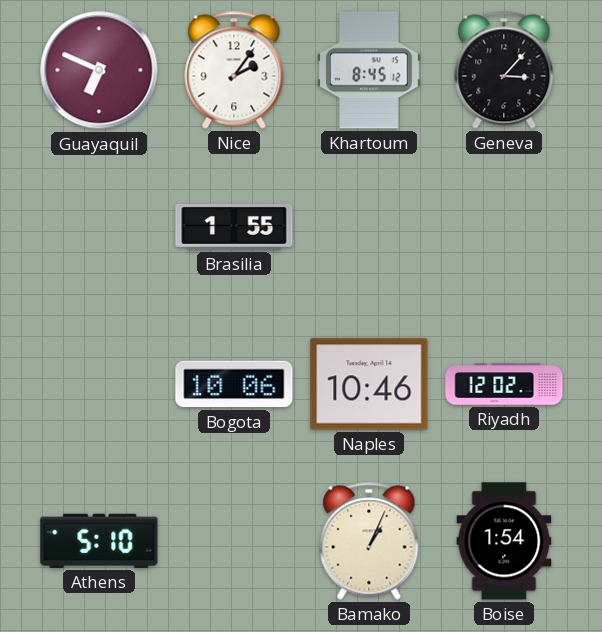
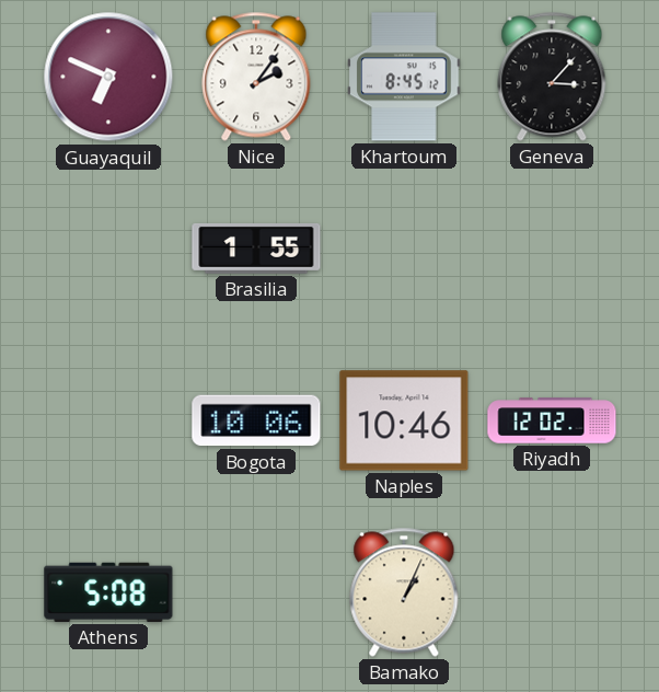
Athens: 5:10 -> 5:08
Boise: 1:54 -> none
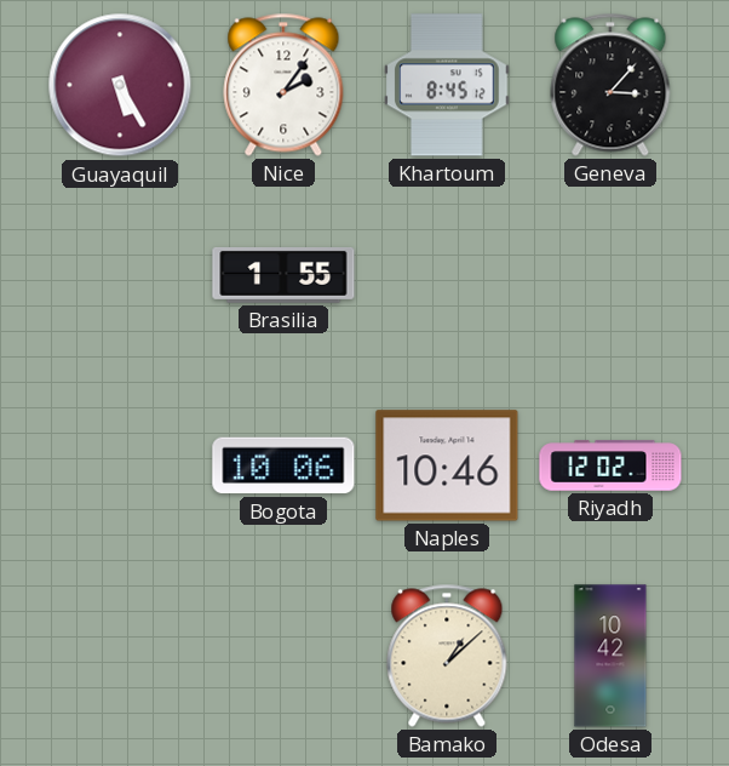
Guayaquil: 6:49 -> 5:25
Athens: 5:08 -> none
Bamako: 1:04 -> 1:08
Odesa: none -> 10:42
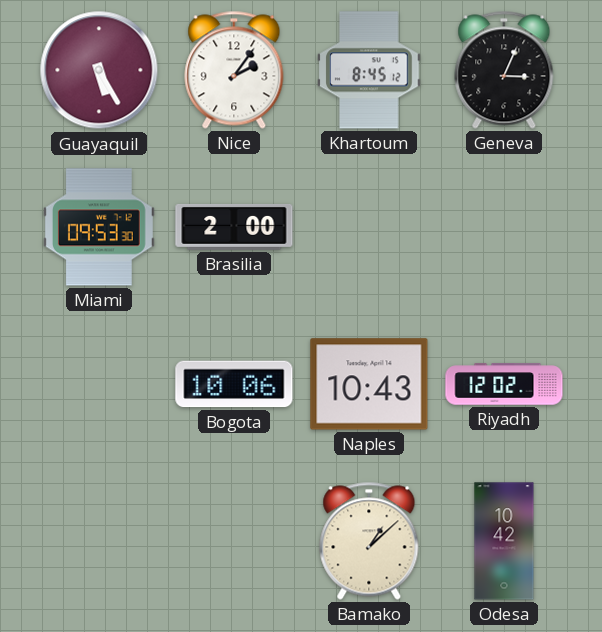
Geneva: 3:07 -> 3:04
Miami: none -> 09:53
Brasilia: 1:55 -> 2:00
Naples: 10:46 -> 10:43
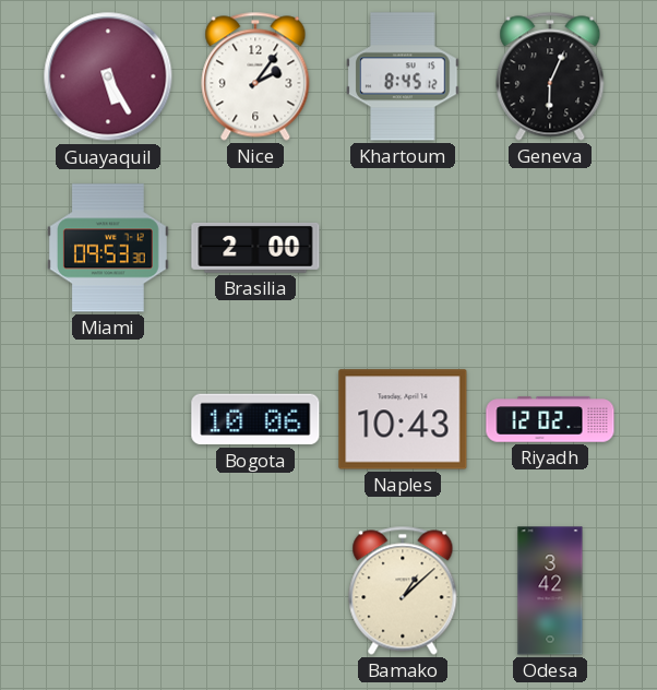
Geneva: 3:04 -> 6:04
Odesa: 10:42 -> 3:42
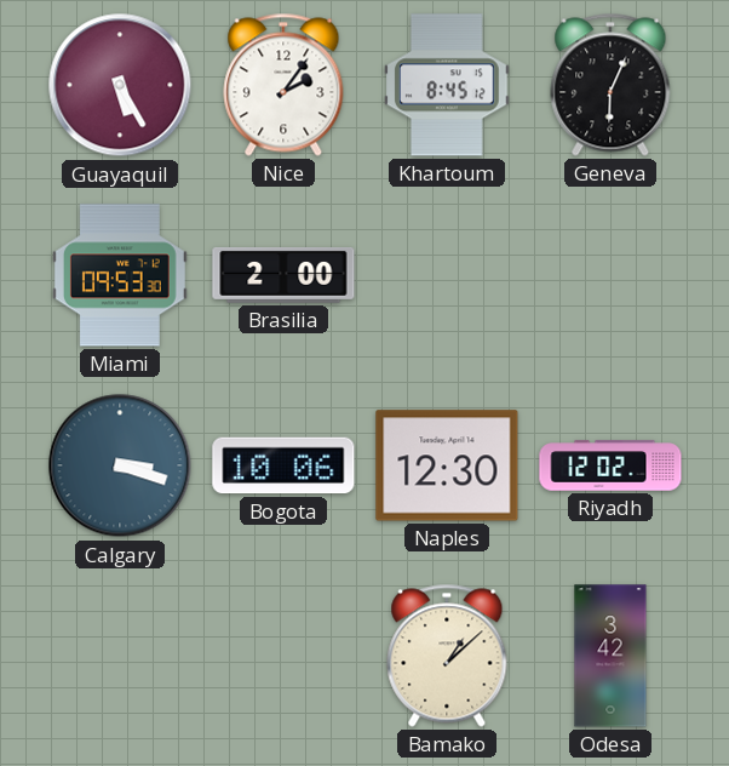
Calgary: none -> 3:18
Naples: 10:43 -> 12:30
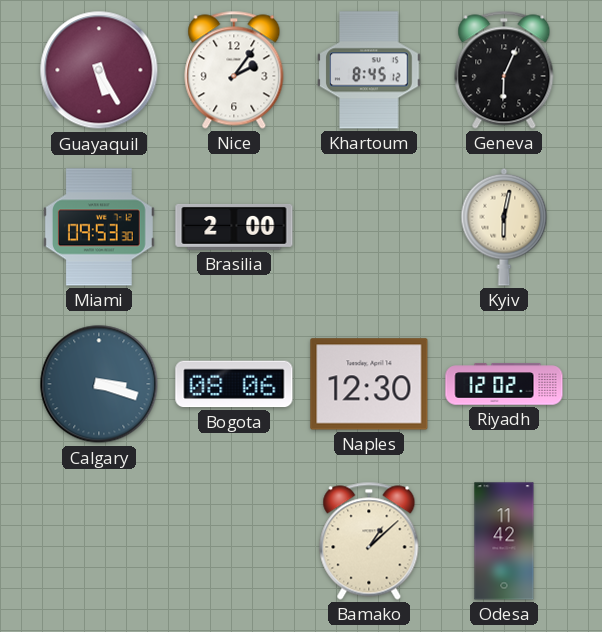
Kyiv: none -> 6:02
Bogota: 10:06 -> 08:06
Odesa: 3:42 -> 11:42
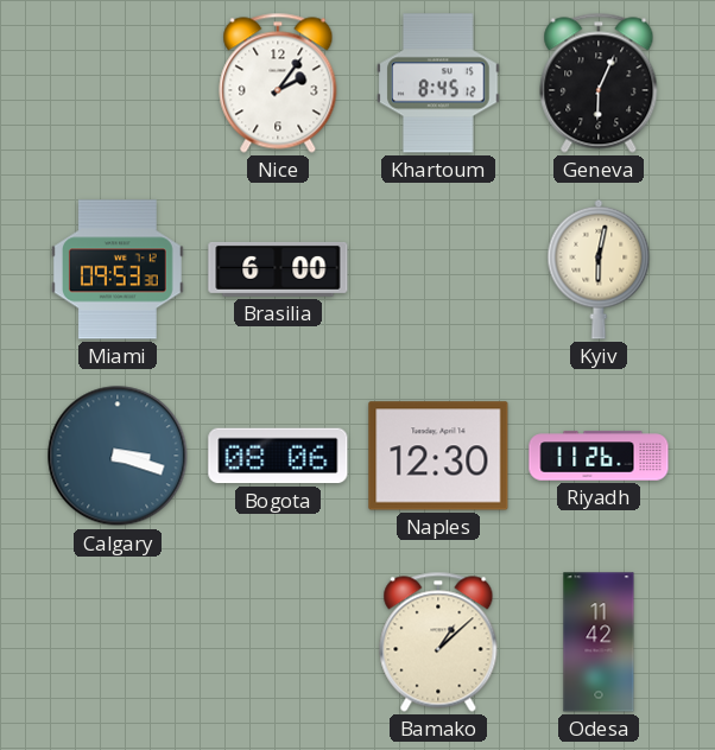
Guayaquil: 5:25 -> none
Brasilia: 2:00 -> 6:00
Riyadh: 12:02 -> 11:26
